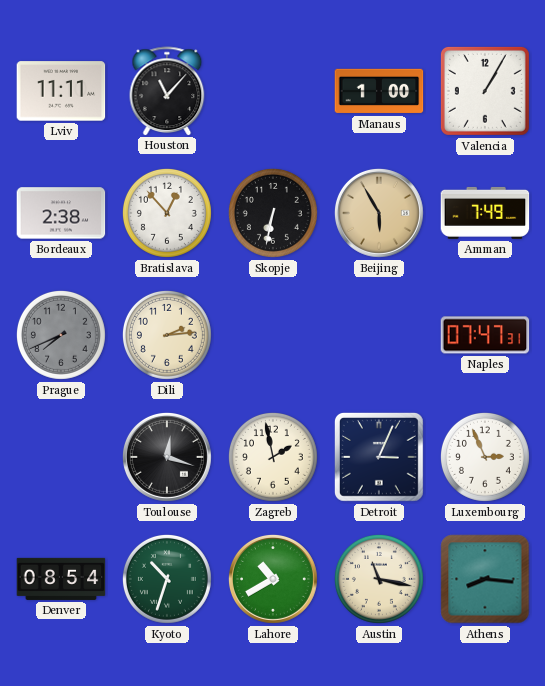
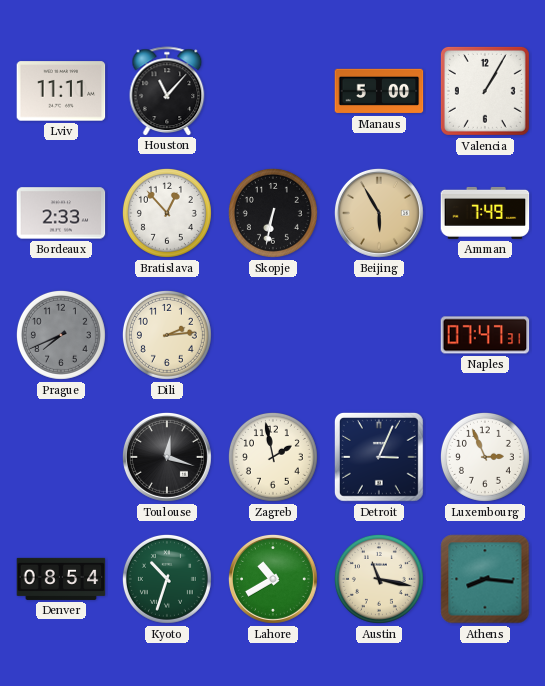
Manaus: 1:00 -> 5:00
Bordeaux: 2:38 -> 2:33
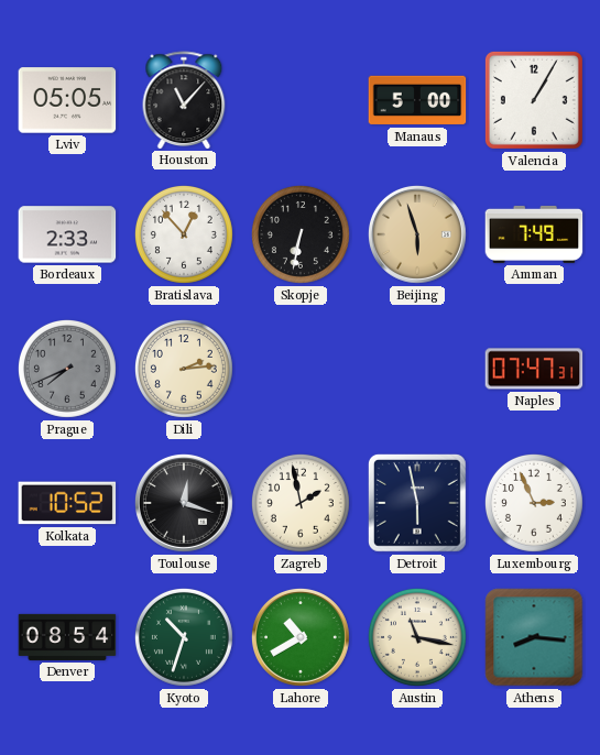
Lviv: 11:11 -> 05:05
Beijing: 5:55 -> 5:57
Kolkata: none -> 10:52
Detroit: 3:04 -> 5:58
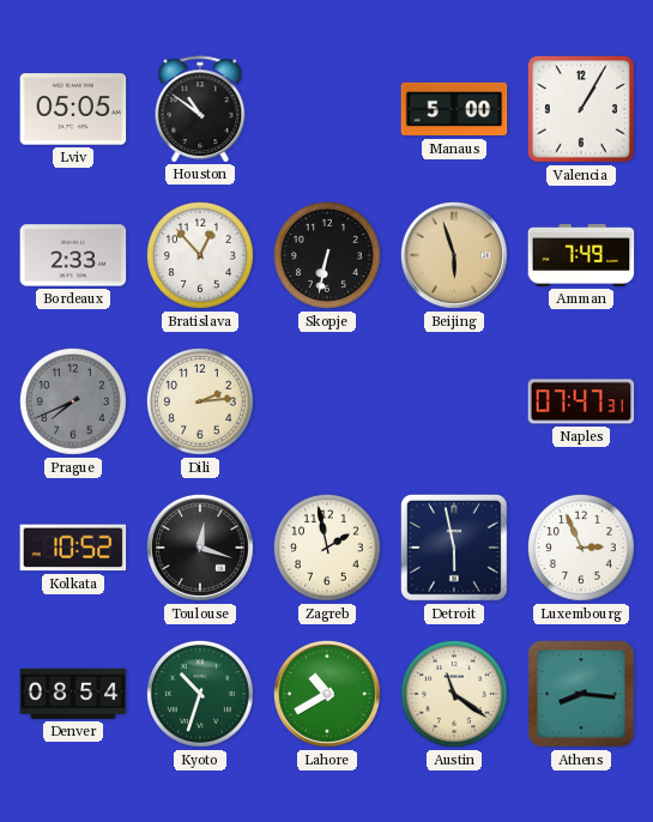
Houston: 11:07 -> 10:51
Austin: 11:17 -> 11:21
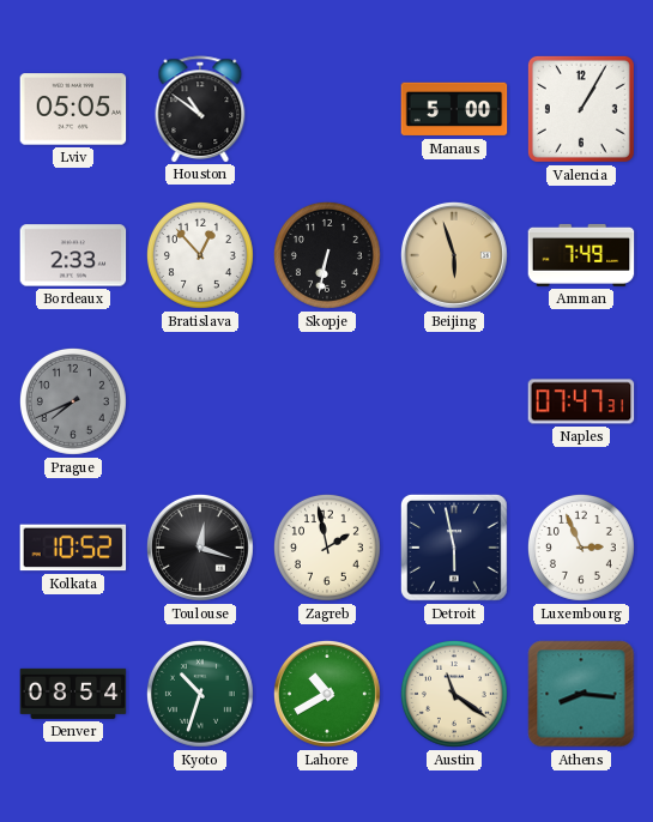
Dili: 2:14 -> none
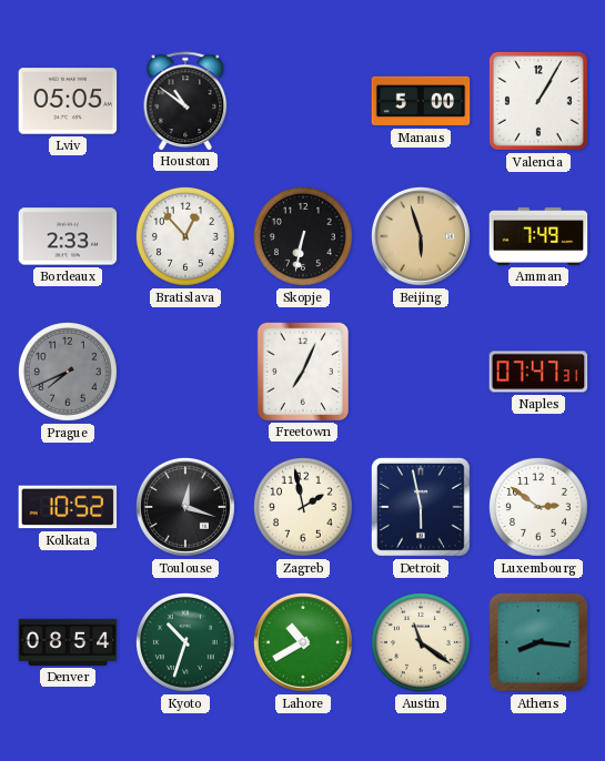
Freetown: none -> 7:04
Luxembourg: 2:56 -> 2:51
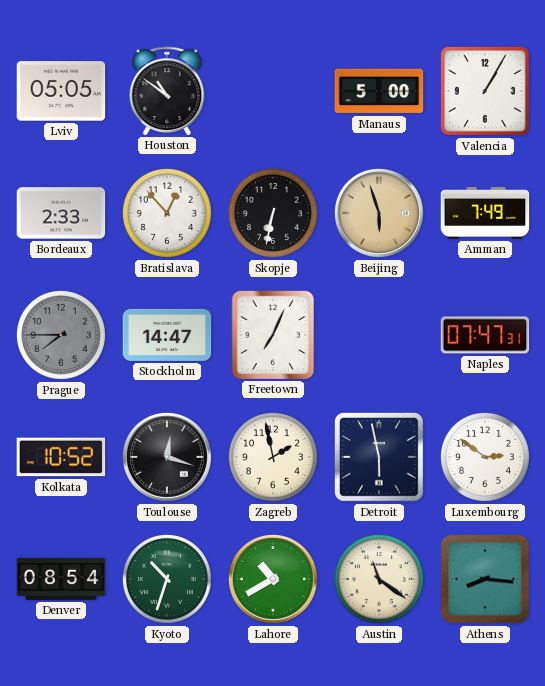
Prague: 7:41 -> 7:45
Stockholm: none -> 14:47
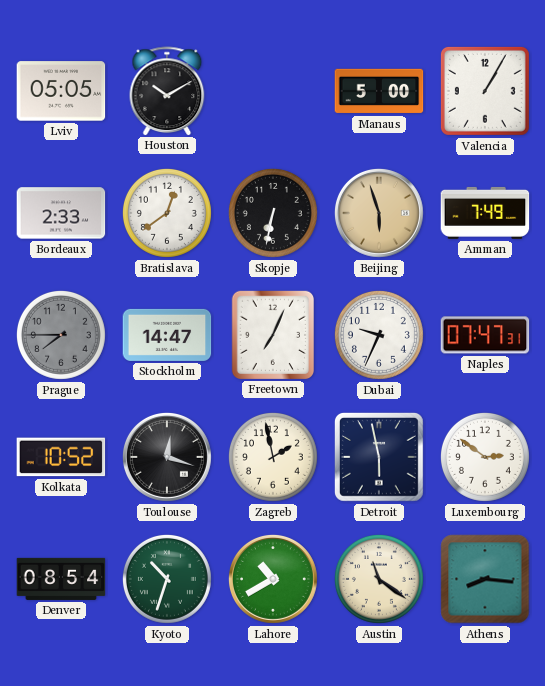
Houston: 10:51 -> 10:10
Bratislava: 12:53 -> 12:39
Dubai: none -> 9:34
